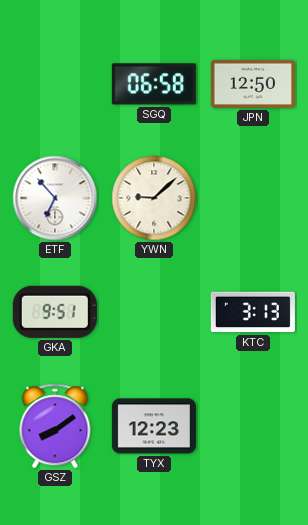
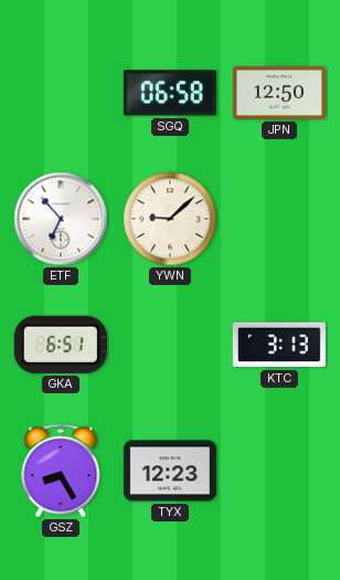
GKA: 9:51 -> 6:51
GSZ: 8:09 -> 8:25
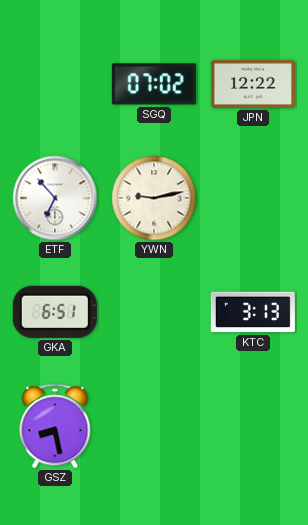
SGQ: 06:58 -> 07:02
JPN: 12:50 -> 12:22
YWN: 9:08 -> 9:13
GSZ: 8:25 -> 8:28
TYX: 12:23 -> none
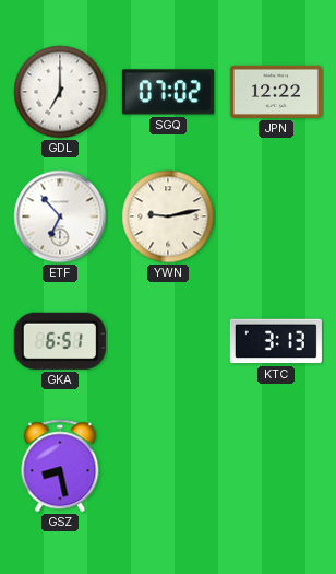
GDL: none -> 7:00
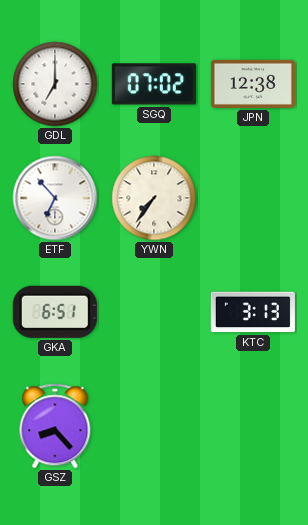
JPN: 12:22 -> 12:38
YWN: 9:13 -> 7:36
GSZ: 8:28 -> 8:23
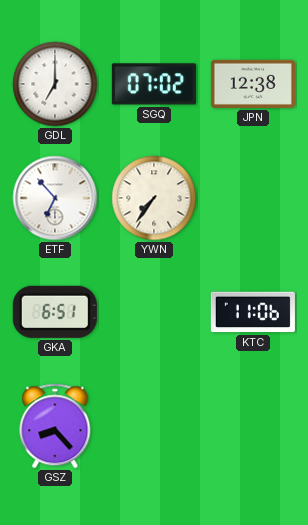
KTC: 3:13 -> 11:06
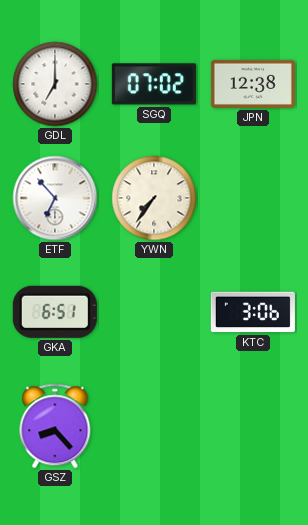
KTC: 11:06 -> 3:06
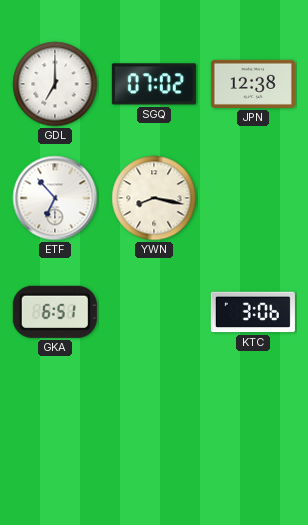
YWN: 7:36 -> 8:17
GSZ: 8:23 -> none
